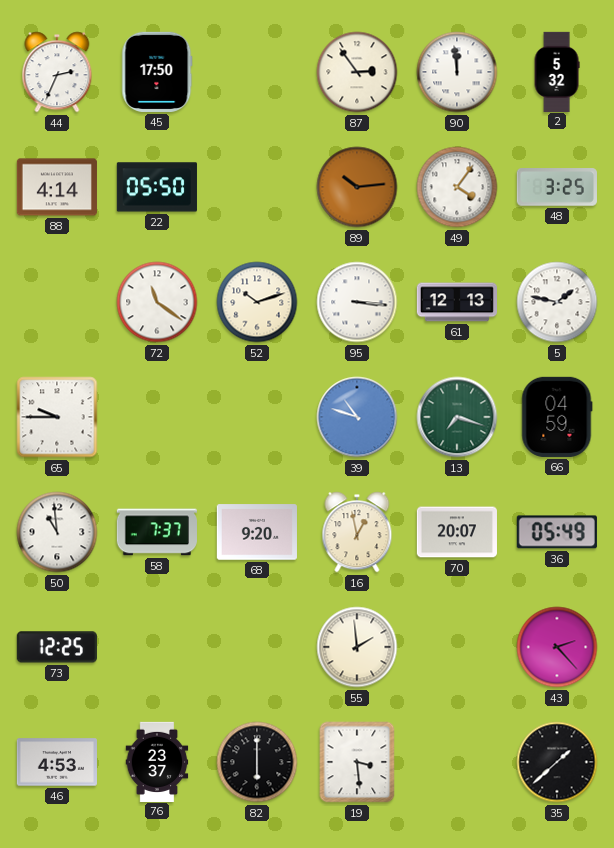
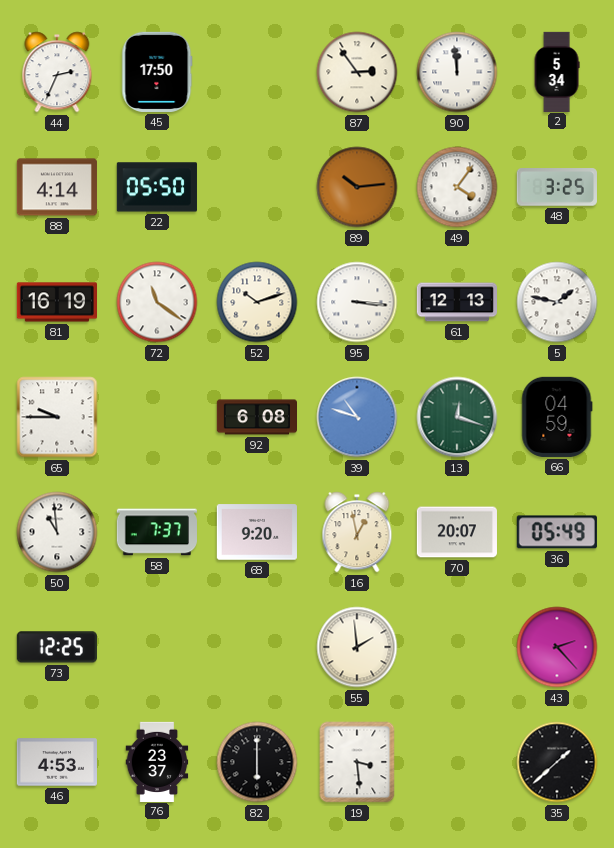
2: 5:32 -> 5:34
81: none -> 16:19
92: none -> 6:08
13: 7:18 -> 12:18
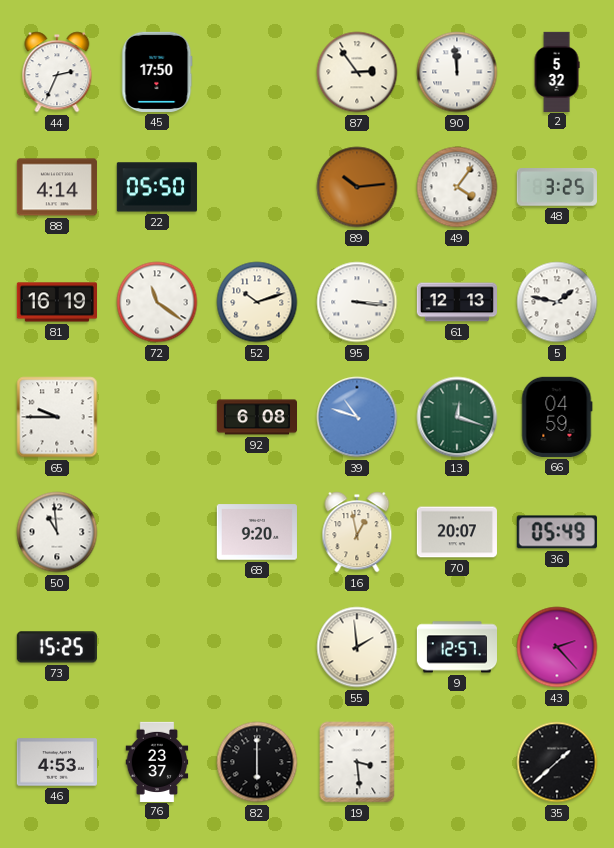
2: 5:34 -> 5:32
58: 7:37 -> none
73: 12:25 -> 15:25
9: none -> 12:57
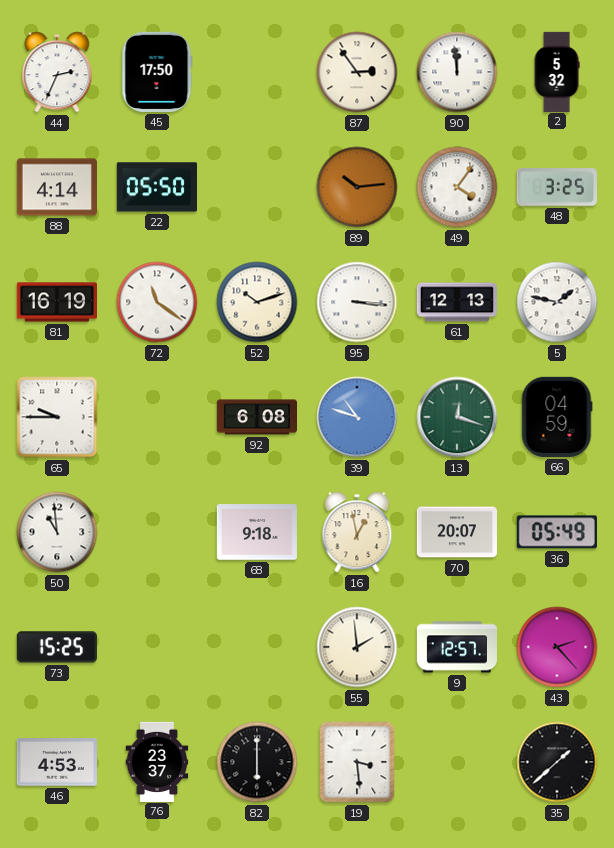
68: 9:20 -> 9:18
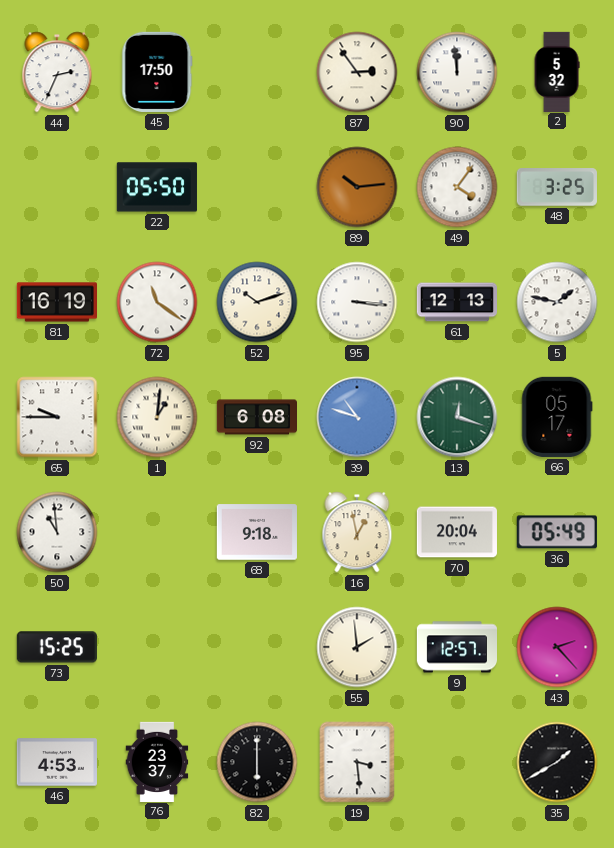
88: 4:14 -> none
1: none -> 1:01
66: 04:59 -> 05:17
70: 20:07 -> 20:04
35: 1:38 -> 1:40
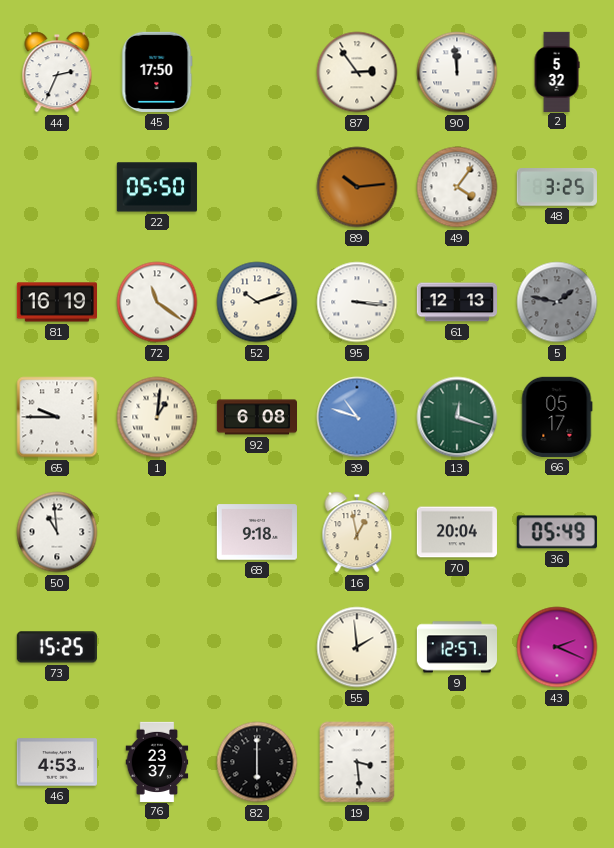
5 dial: white -> grey
43: 2:23 -> 2:19
35: 1:40 -> none
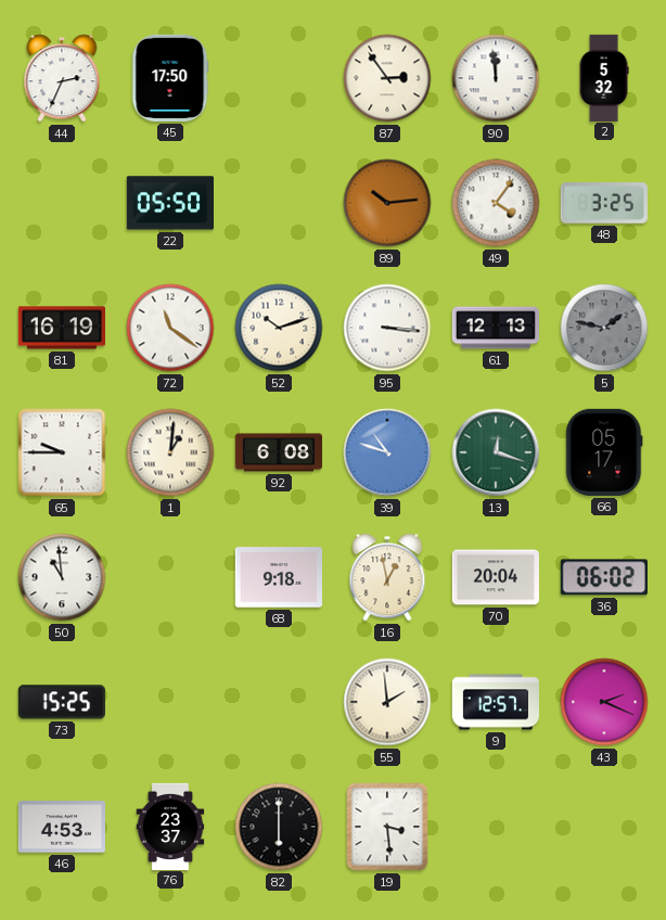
36: 05:49 -> 06:02
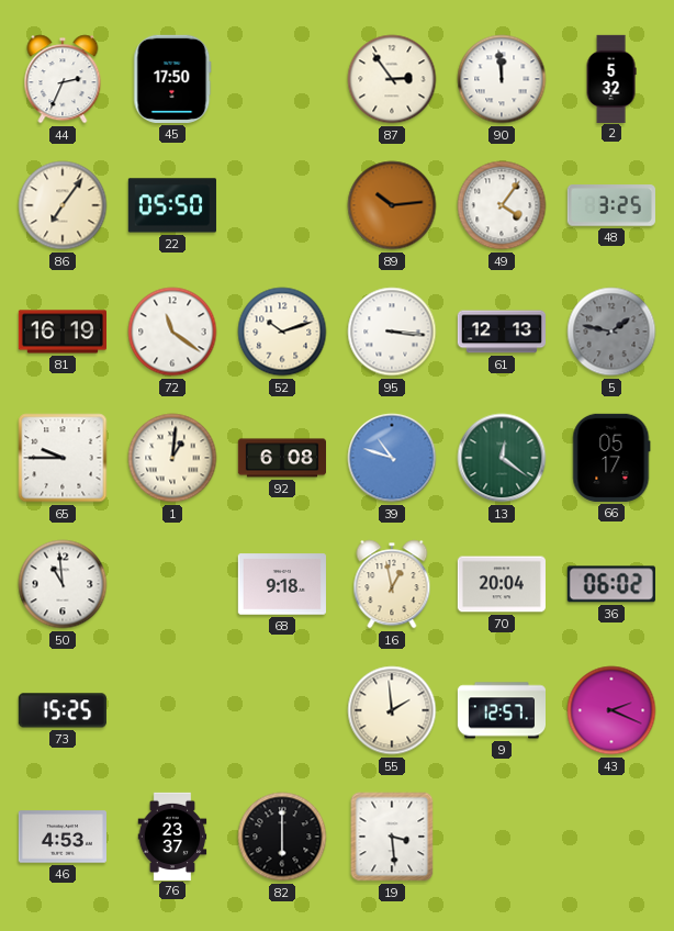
86: none -> 7:06
13: 12:18 -> 12:21
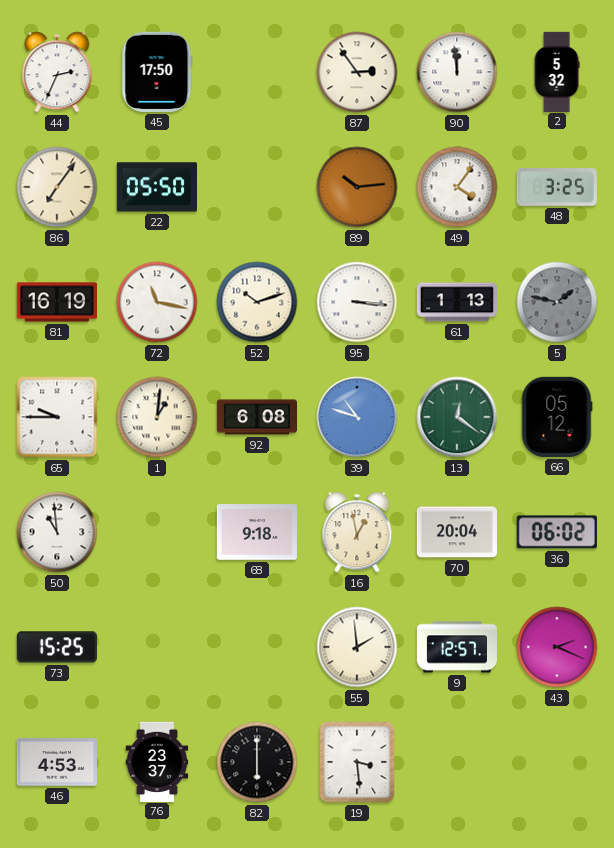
72: 11:21 -> 11:17
61: 12:13 -> 1:13
66: 05:17 -> 05:12
